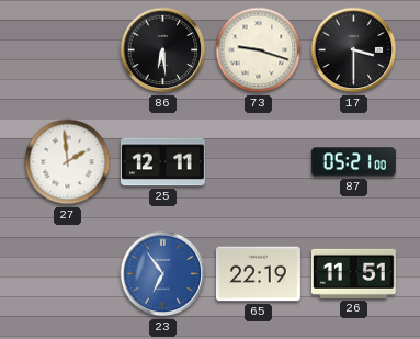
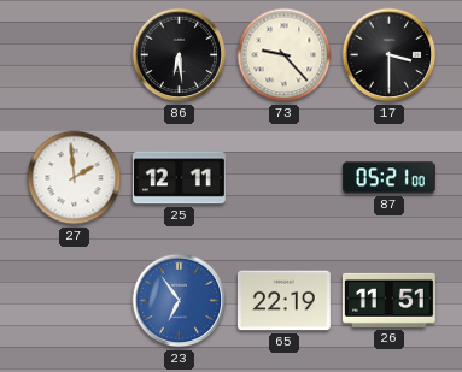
73: 9:18 -> 9:23
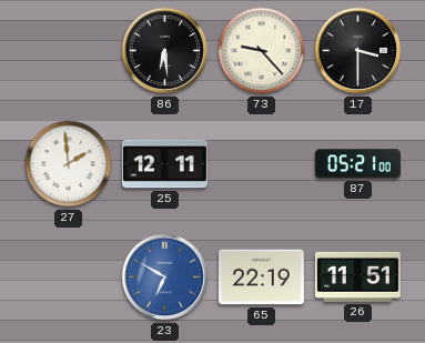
23: 6:54 -> 6:50
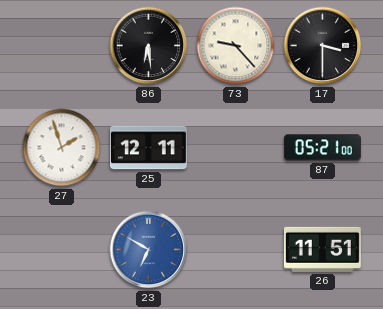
27: 1:59 -> 1:57
65: 22:19 -> none
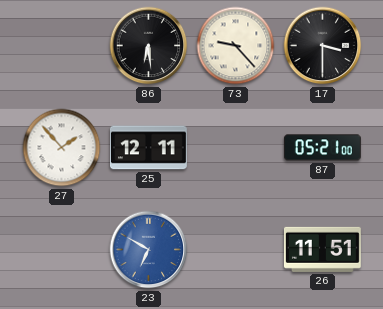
27: 1:57 -> 1:53
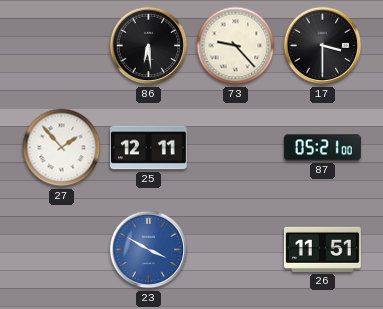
23: 6:50 -> 3:50
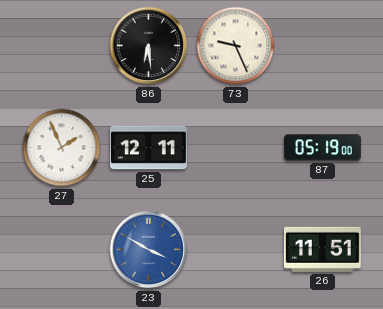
73: 9:23 -> 9:26
17: 3:30 -> none
27: 1:53 -> 1:56
87: 05:21 -> 05:19
